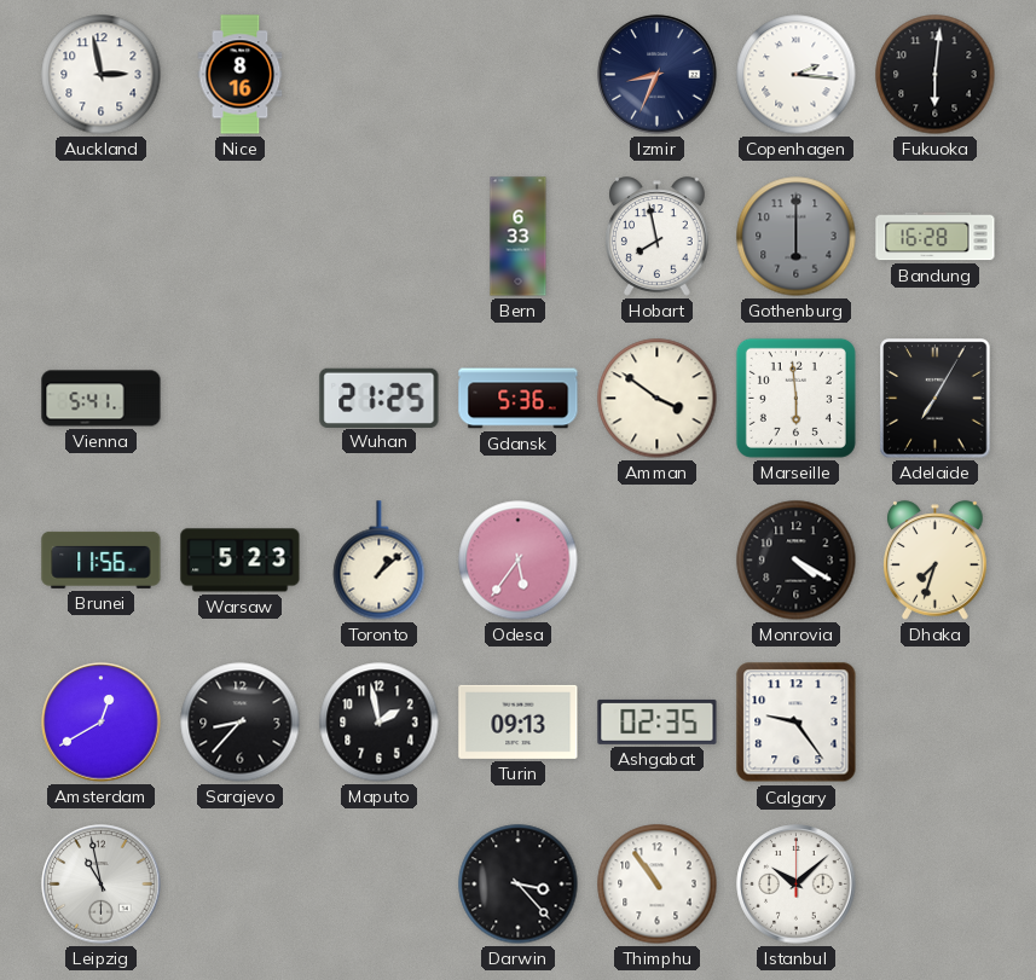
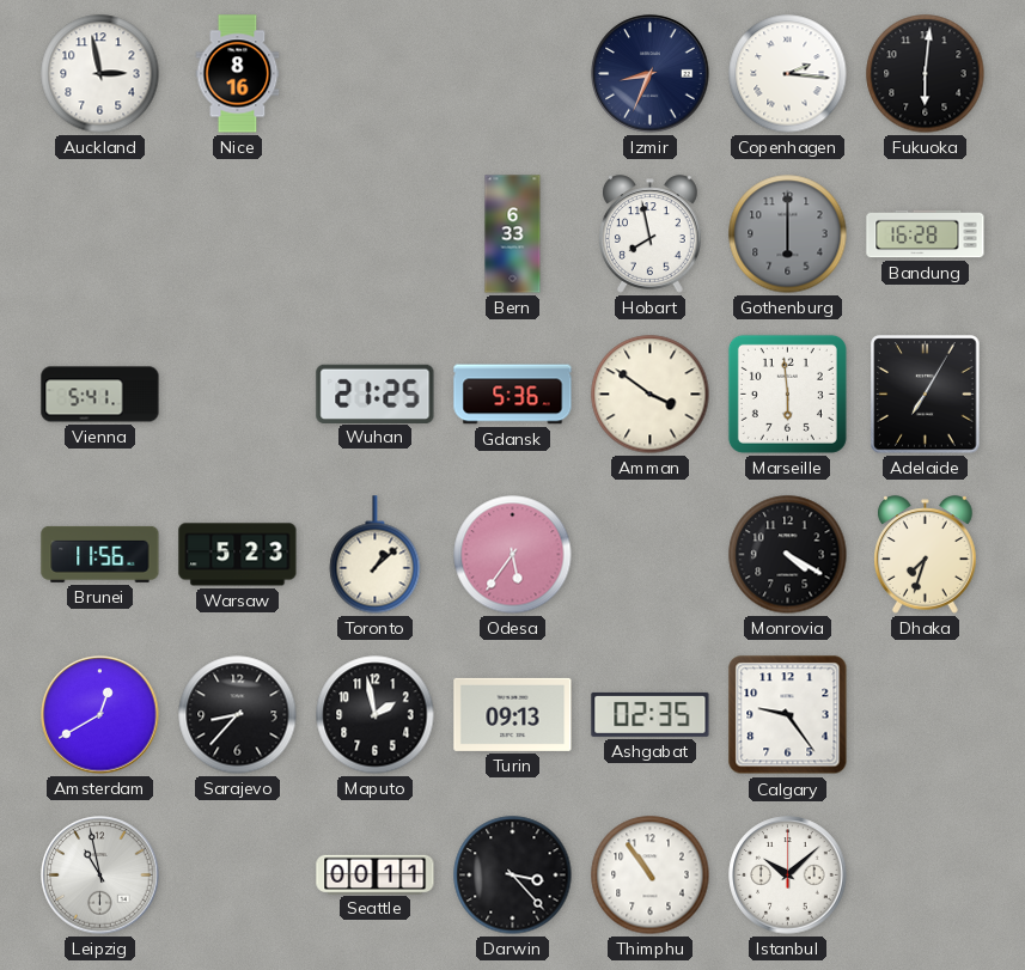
Seattle: none -> 00:11
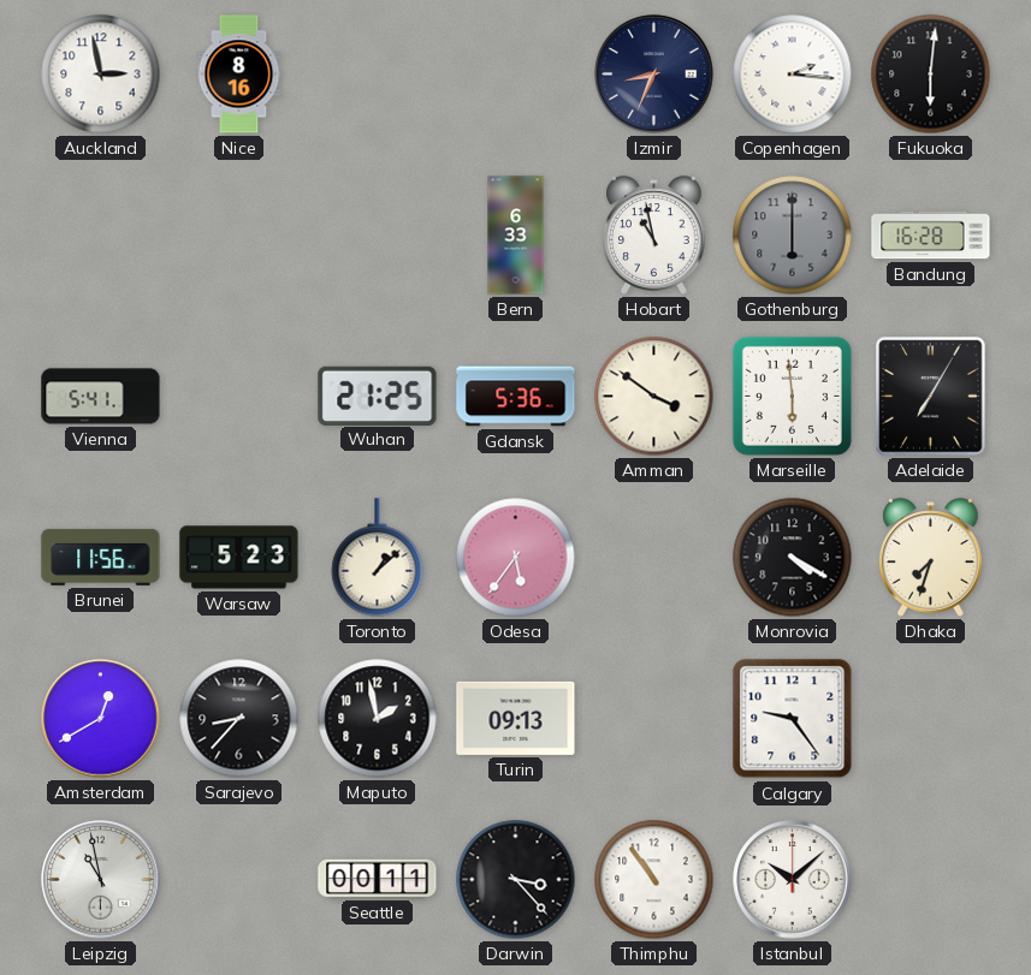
Hobart: 7:58 -> 10:58
Ashgabat: 02:35 -> none
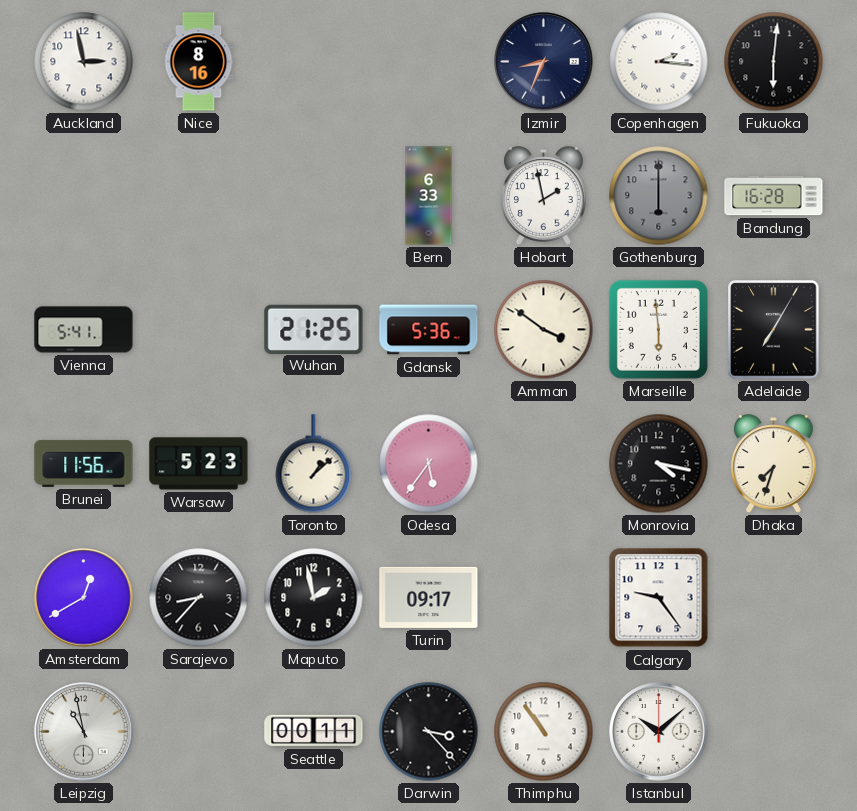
Hobart: 10:58 -> 1:58
Monrovia: 4:20 -> 4:17
Turin: 09:13 -> 09:17
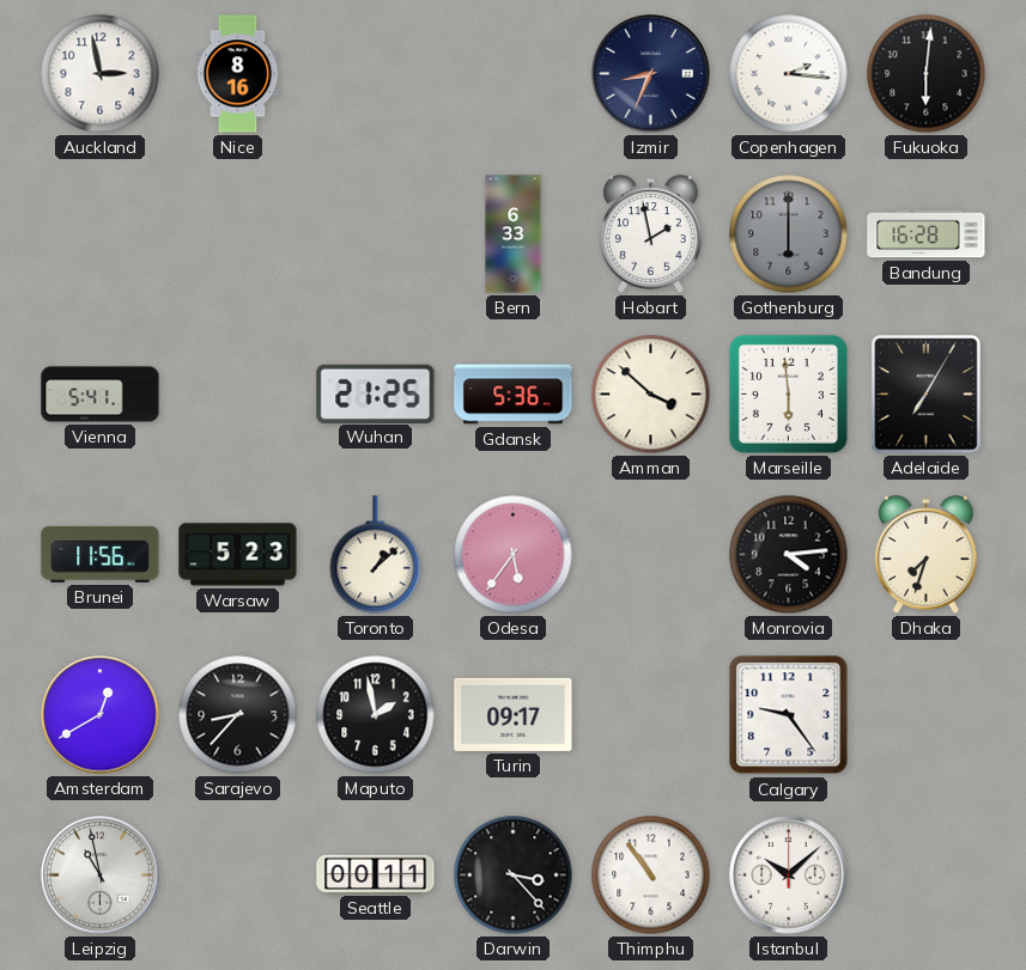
Amman: 3:51 -> 3:52
Monrovia: 4:17 -> 4:14
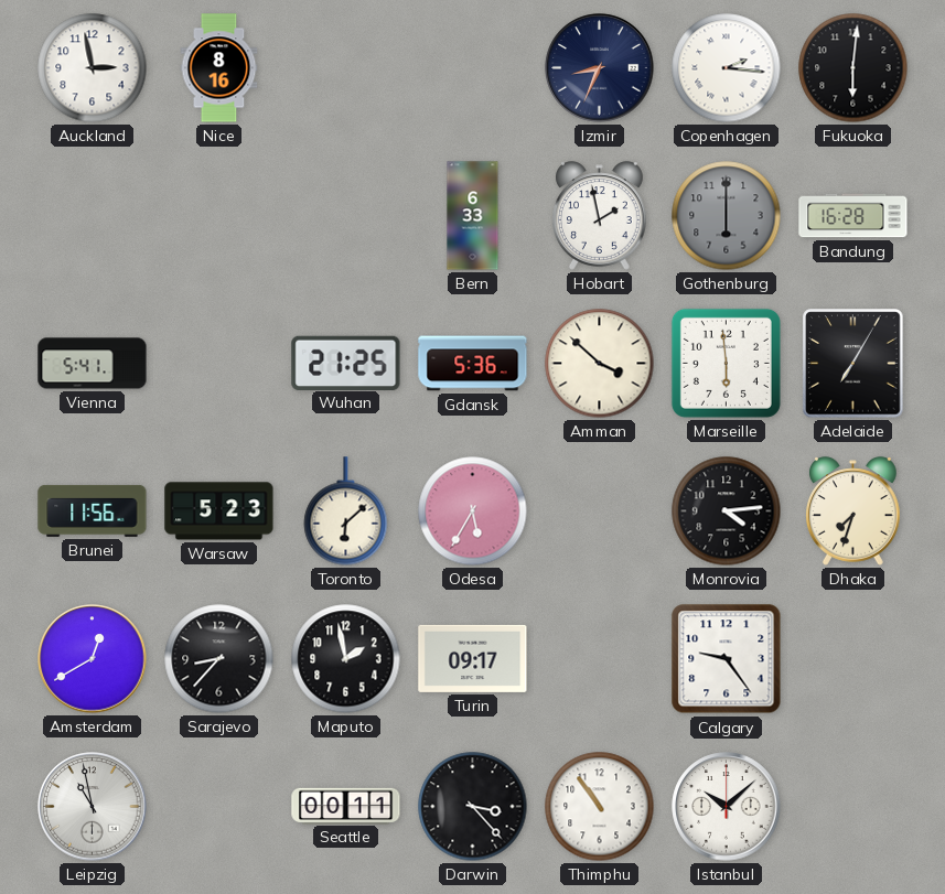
Toronto: 1:08 -> 6:08
Odesa: 5:36 -> 5:35
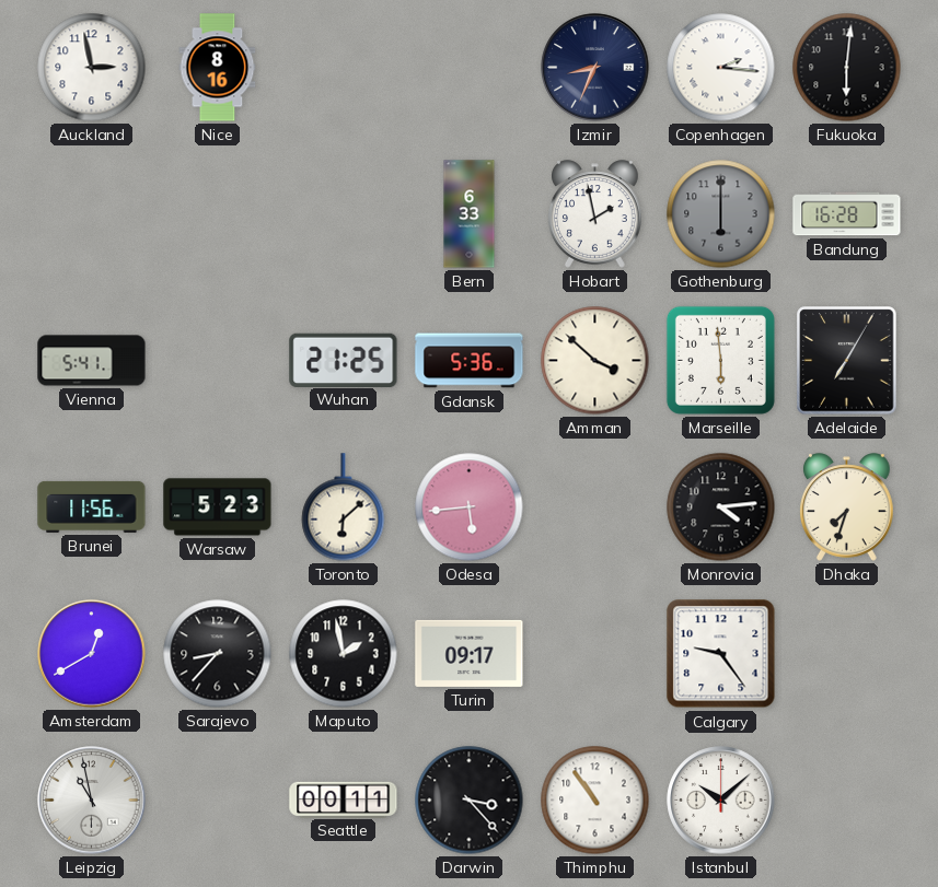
Odesa: 5:35 -> 5:44
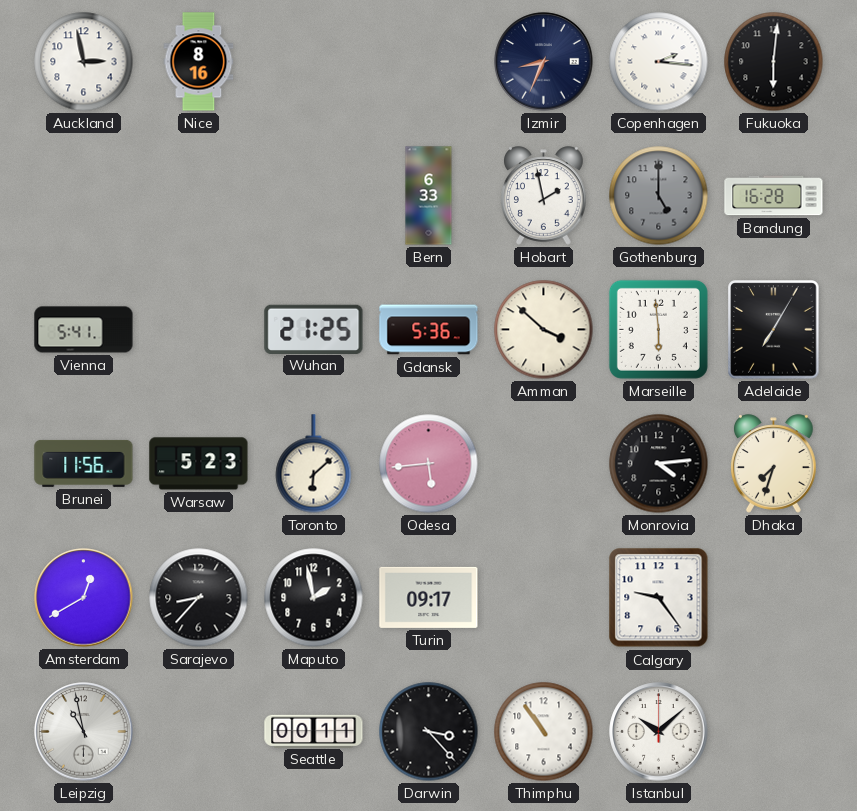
Gothenburg: 6:00 -> 5:00
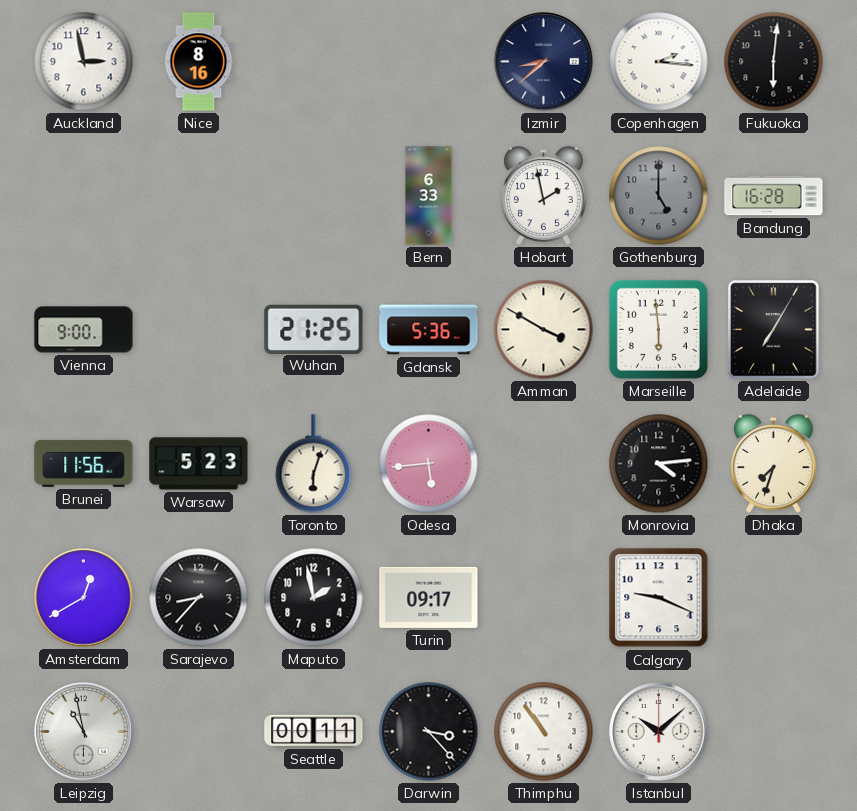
Izmir: 8:34 -> 8:38
Vienna: 5:41 -> 9:00
Amman: 3:52 -> 3:50
Toronto: 6:08 -> 6:03
Calgary: 9:24 -> 9:19
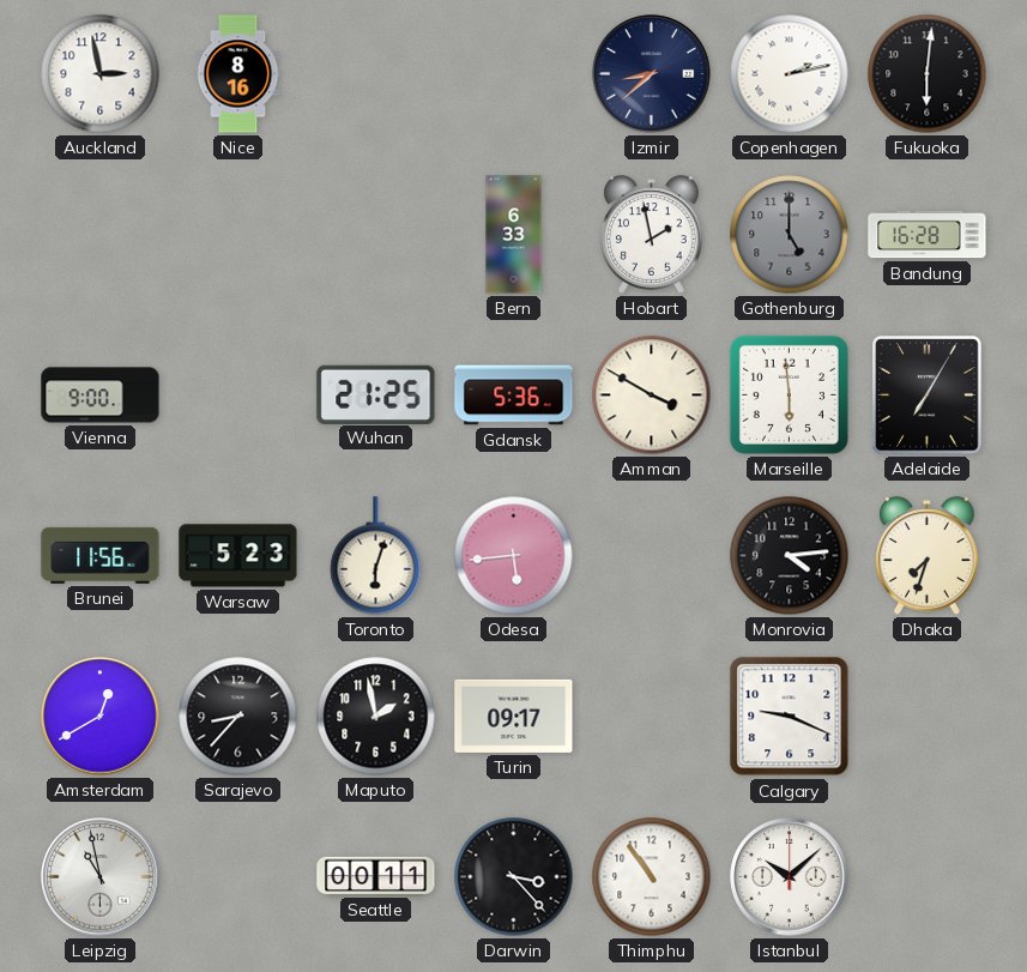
Copenhagen: 2:16 -> 2:13
